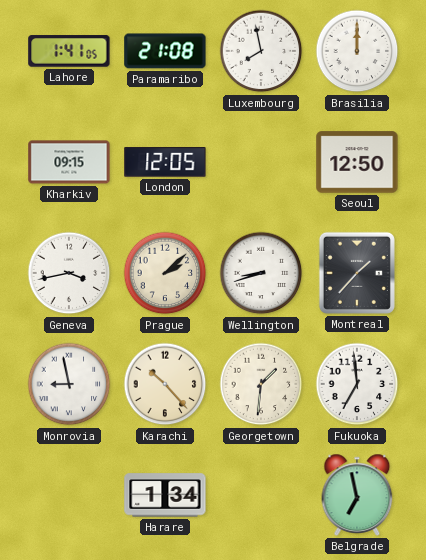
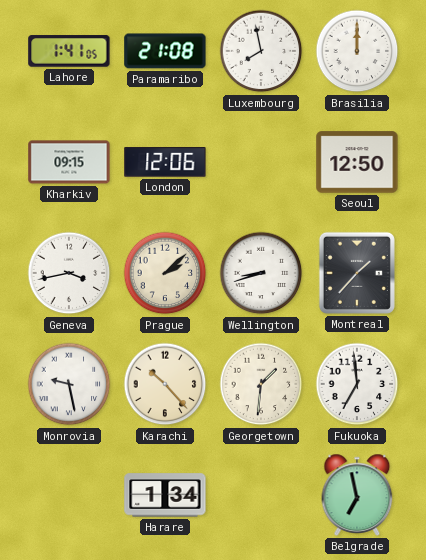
London: 12:05 -> 12:06
Monrovia: 8:58 -> 9:28
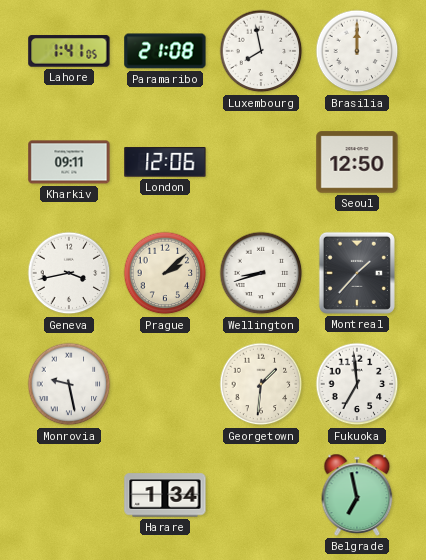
Kharkiv: 09:15 -> 09:11
Karachi: 10:23 -> none
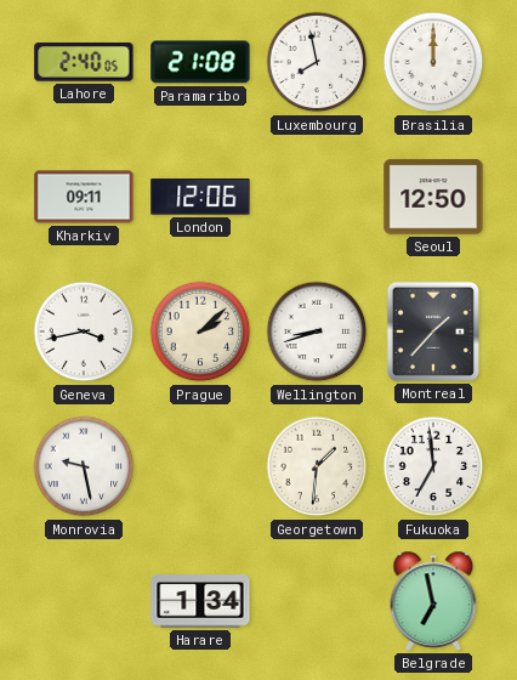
Lahore: 1:41 -> 2:40
